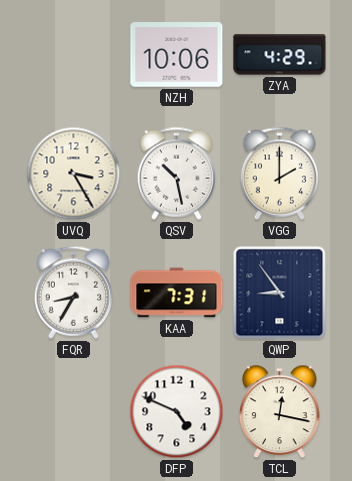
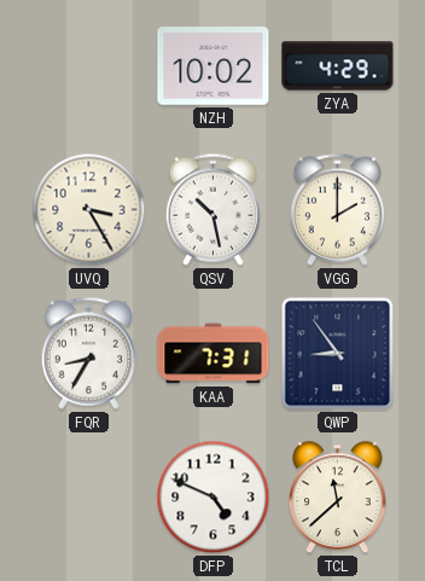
NZH: 10:06 -> 10:02
TCL: 12:17 -> 11:38
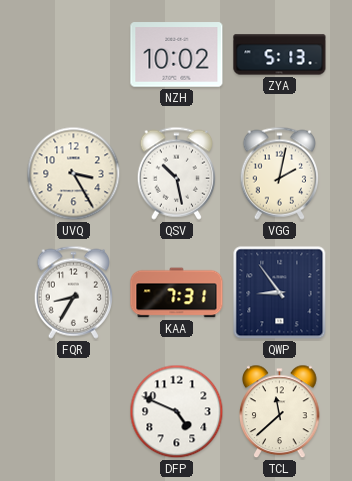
ZYA: 4:29 -> 5:13
VGG: 2:00 -> 2:02
